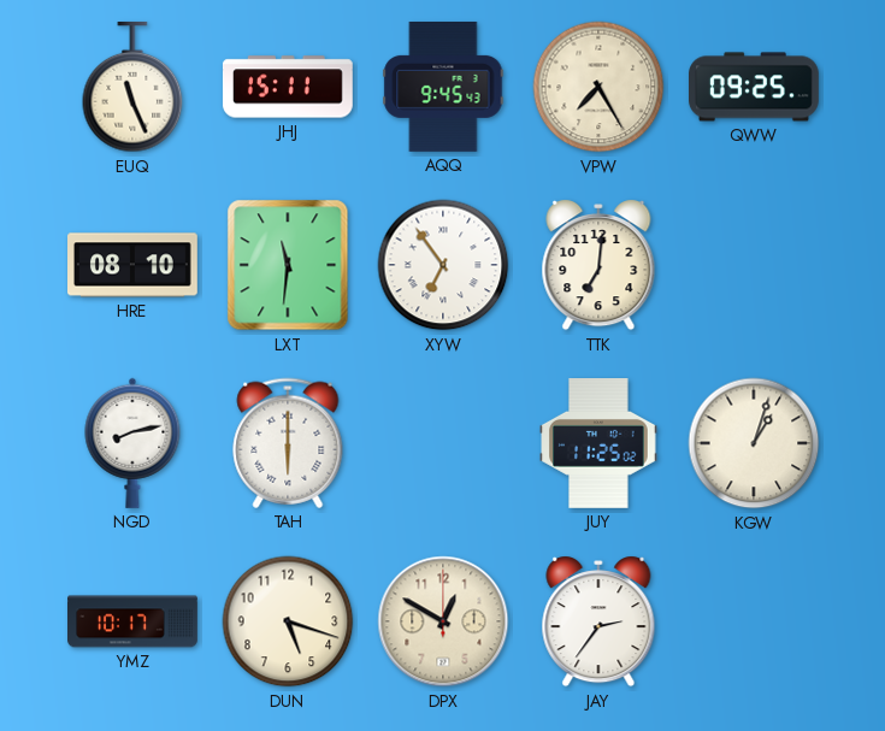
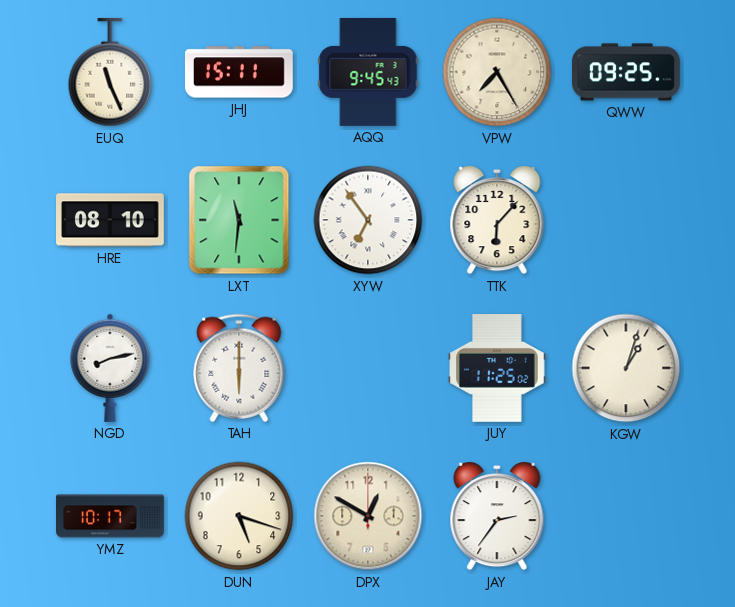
TTK: 7:01 -> 6:07
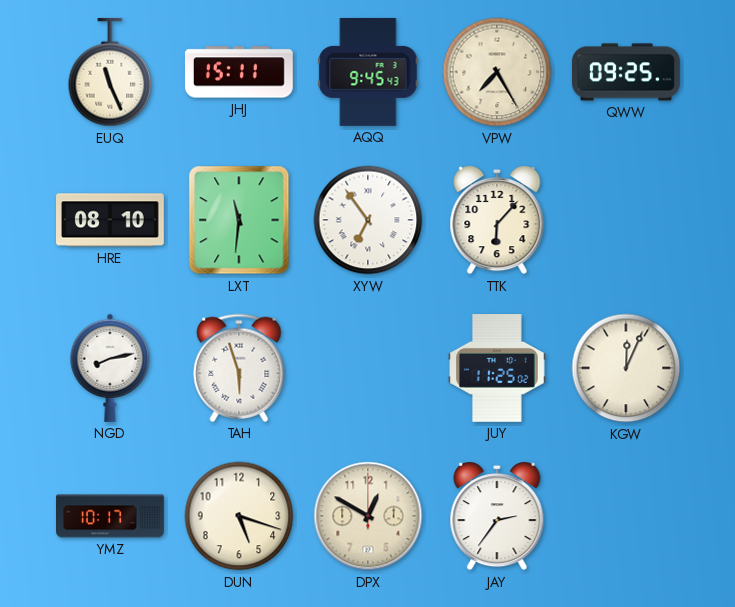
TAH: 6:00 -> 5:57
KGW: 1:03 -> 12:04
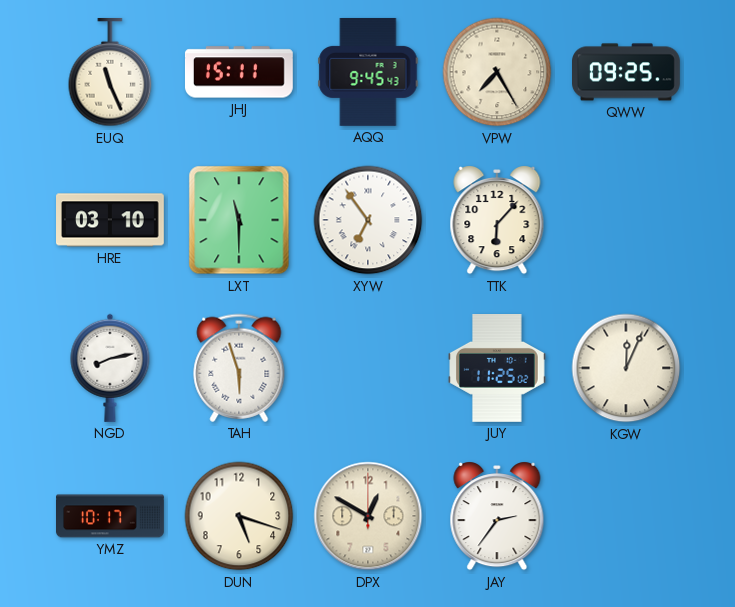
HRE: 08:10 -> 03:10
LXT: 11:31 -> 11:30
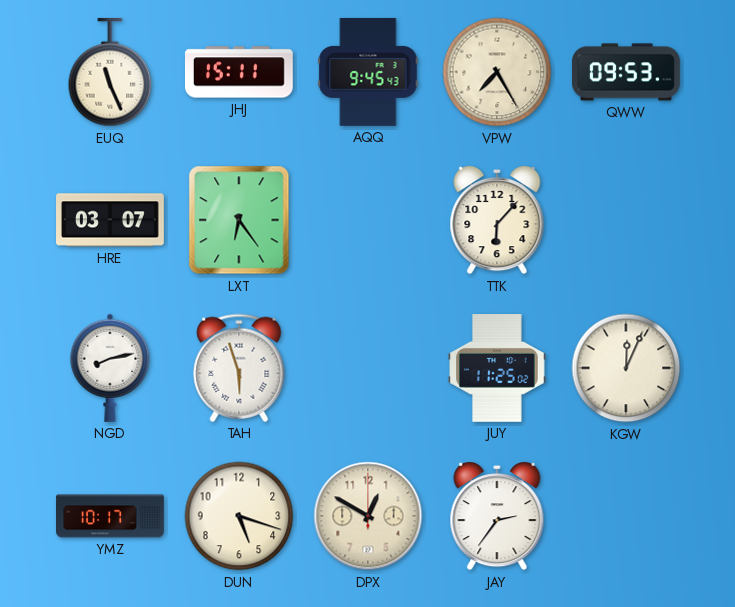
QWW: 09:25 -> 09:53
HRE: 03:10 -> 03:07
LXT: 11:30 -> 6:24
XYW: 6:54 -> none
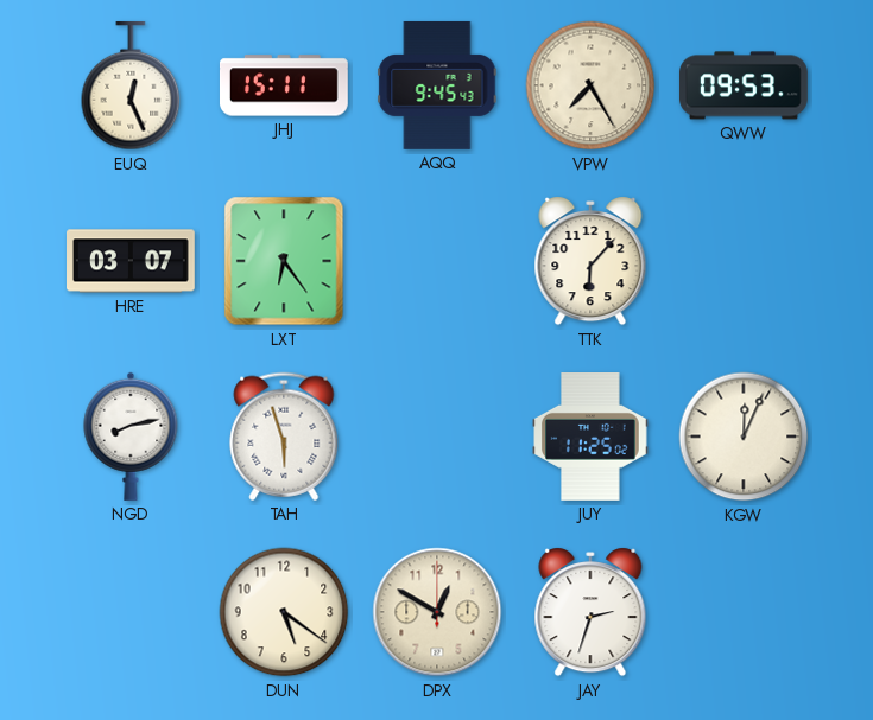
EUQ: 11:26 -> 12:26
YMZ: 10:17 -> none
DUN: 5:18 -> 5:21
JAY: 2:36 -> 2:33
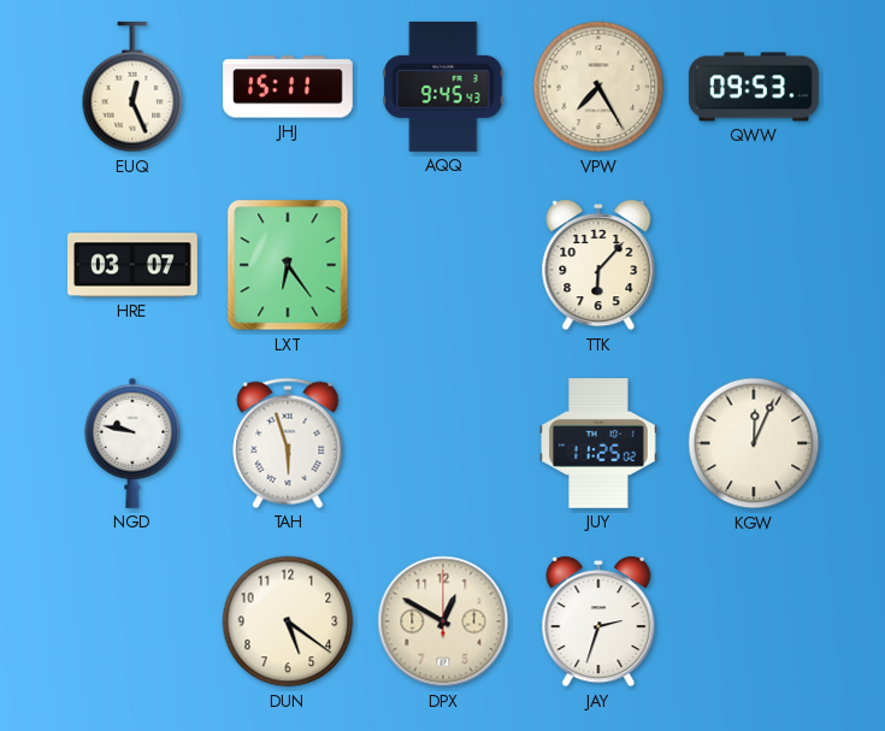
NGD: 8:13 -> 9:47
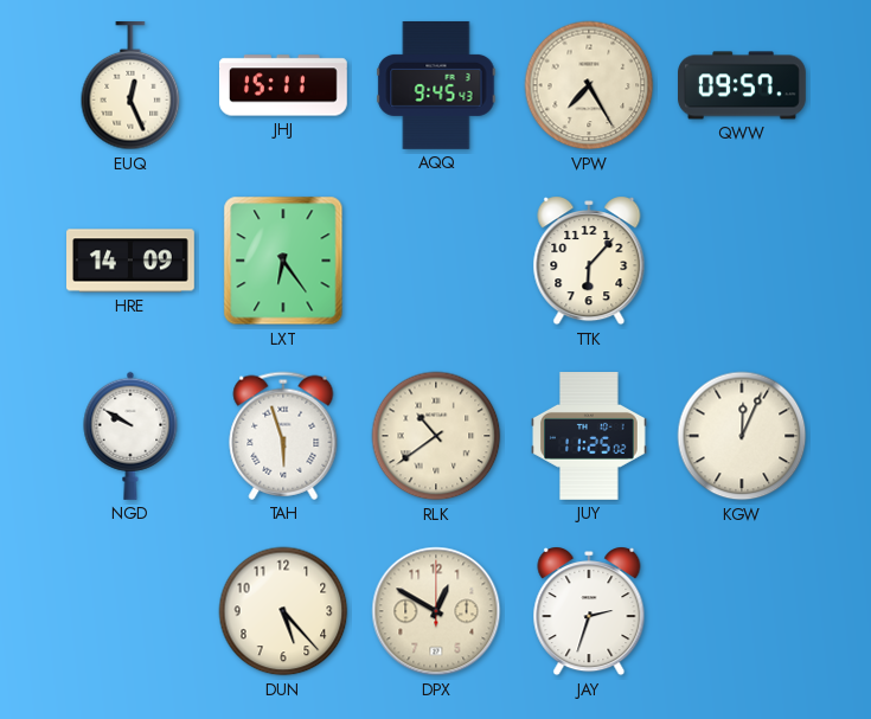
QWW: 09:53 -> 09:57
HRE: 03:07 -> 14:09
NGD: 9:47 -> 9:50
RLK: none -> 10:39
DUN: 5:21 -> 5:23
